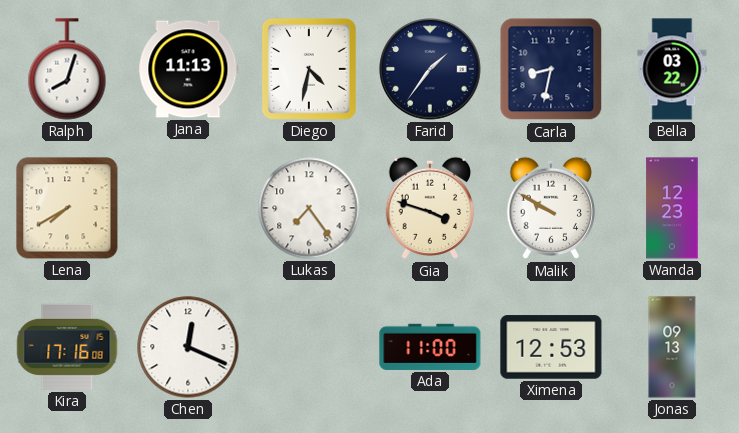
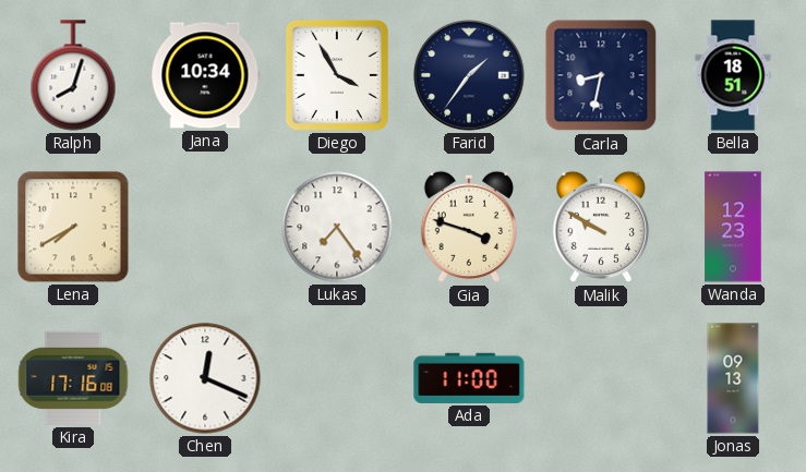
Jana: 11:13 -> 10:34
Diego: 4:32 -> 3:55
Bella: 03:22 -> 18:51
Ximena: 12:53 -> none
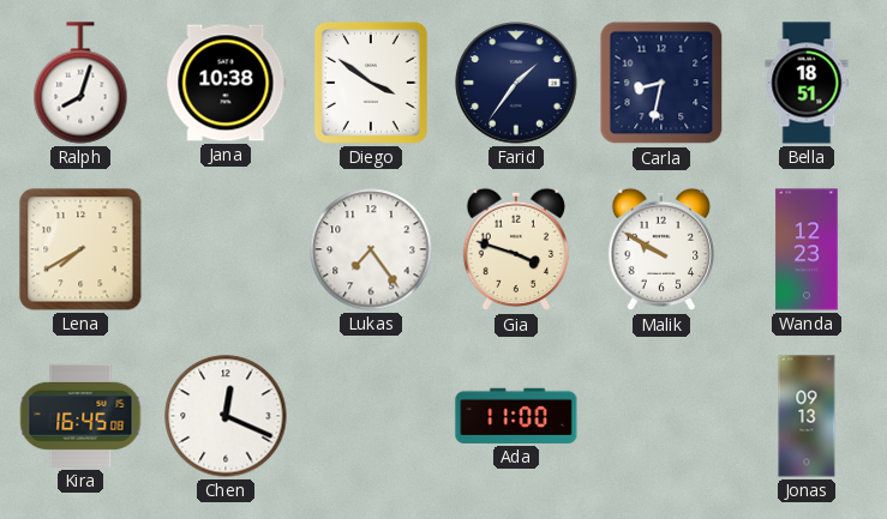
Jana: 10:34 -> 10:38
Diego: 3:55 -> 3:51
Kira: 17:16 -> 16:45
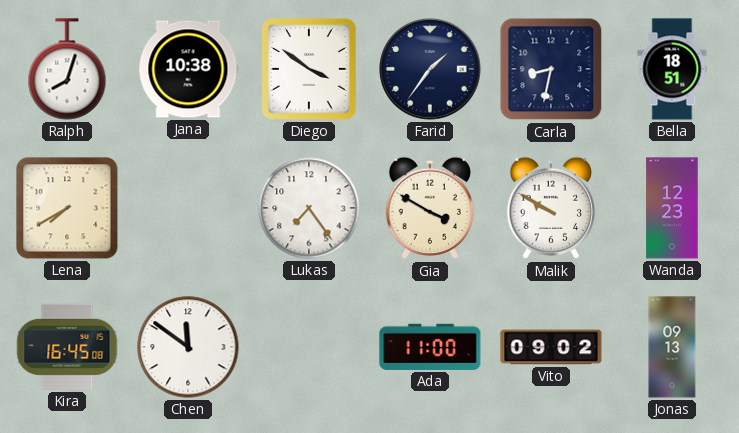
Gia: 3:48 -> 3:50
Chen: 12:19 -> 11:51
Vito: none -> 09:02
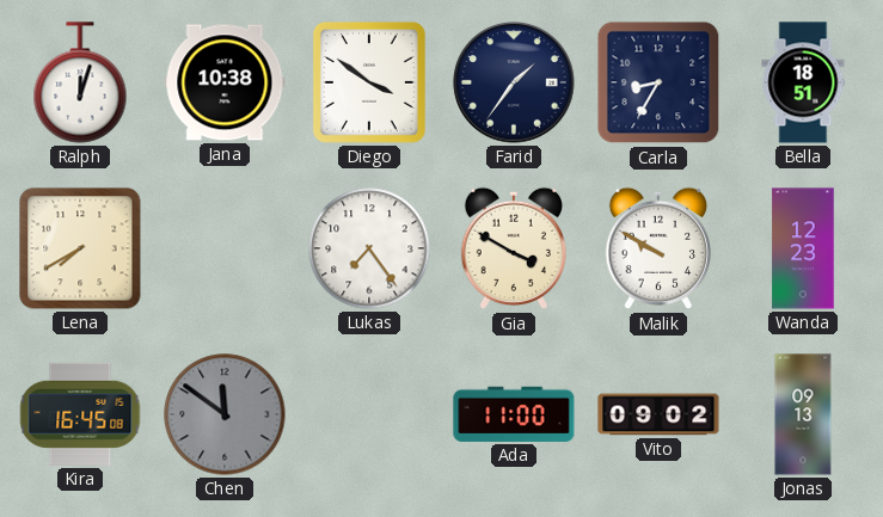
Ralph: 8:03 -> 12:03
Carla: 8:32 -> 8:35
Chen dial: white -> grey
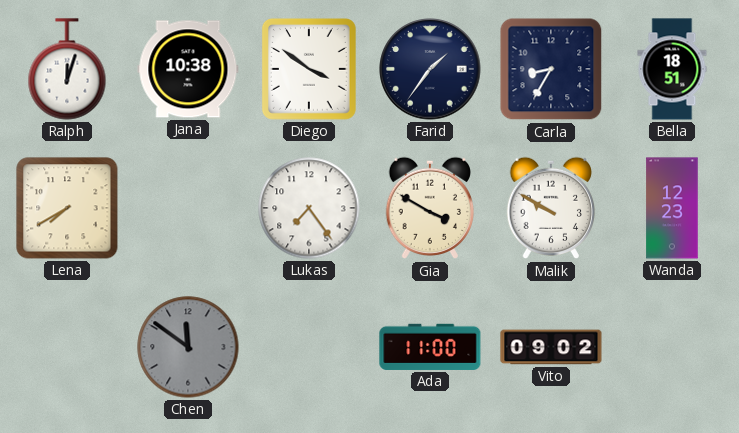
Kira: 16:45 -> none
Jonas: 09:13 -> none
